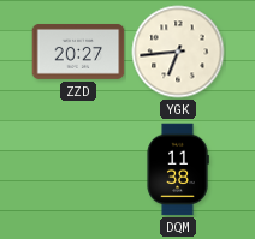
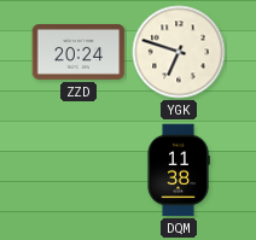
ZZD: 20:27 -> 20:24
YGK: 6:44 -> 6:48
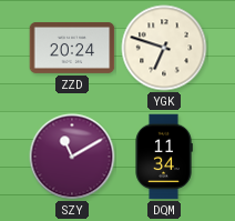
SZY: none -> 11:10
DQM: 11:38 -> 11:34
